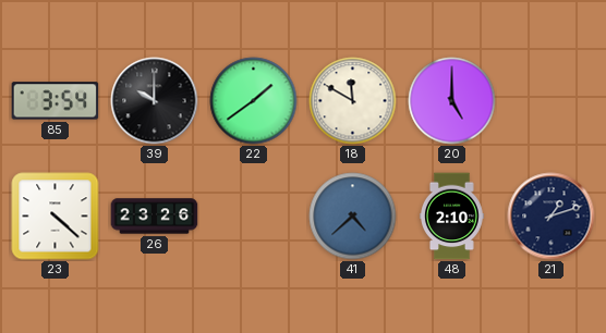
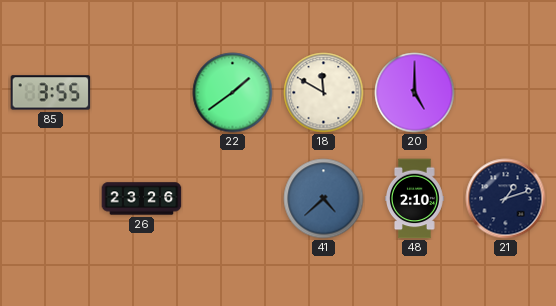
85: 3:54 -> 3:55
39: 10:00 -> none
23: 4:22 -> none
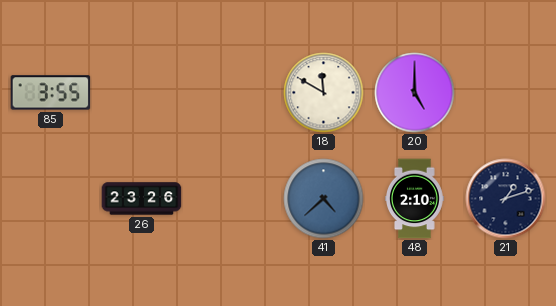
22: 1:39 -> none
